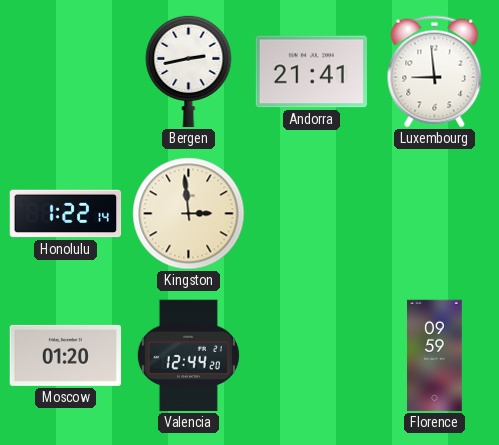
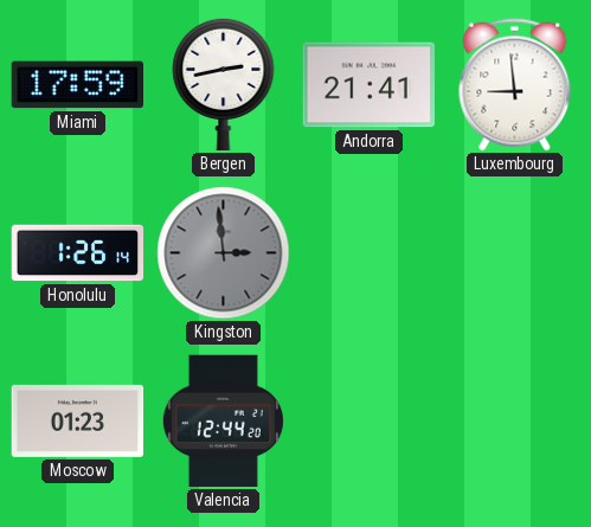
Miami: none -> 17:59
Honolulu: 1:22 -> 1:26
Kingston dial: cream -> grey
Moscow: 01:20 -> 01:23
Florence: 09:59 -> none
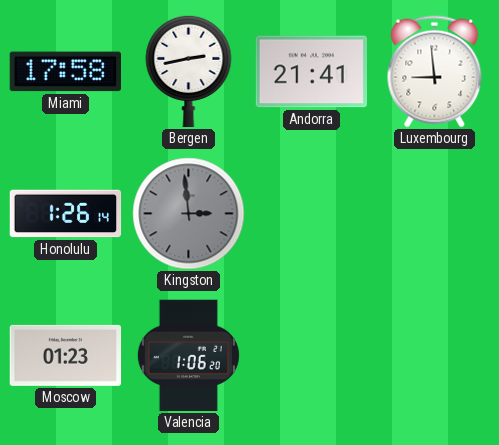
Miami: 17:59 -> 17:58
Valencia: 12:44 -> 1:06
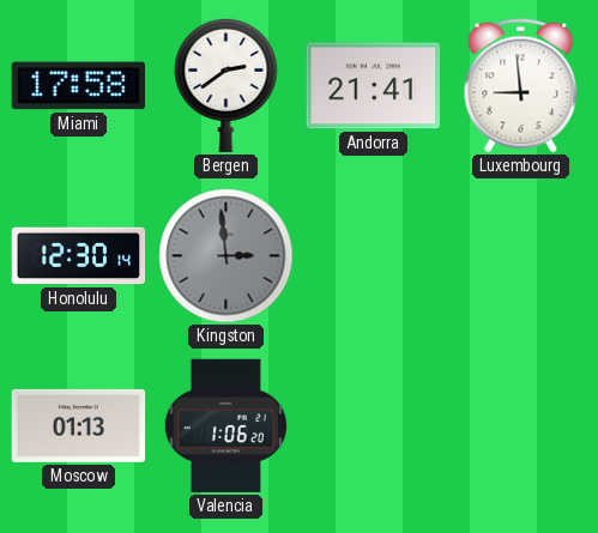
Bergen: 2:43 -> 2:39
Honolulu: 1:26 -> 12:30
Moscow: 01:23 -> 01:13
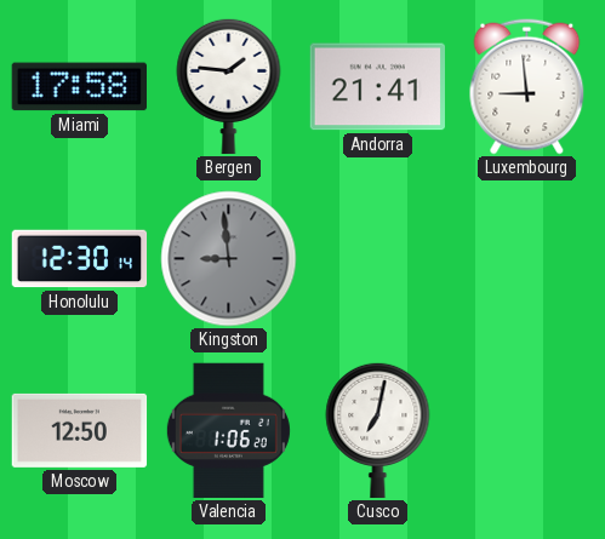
Bergen: 2:39 -> 1:46
Kingston: 2:59 -> 8:59
Moscow: 01:13 -> 12:50
Cusco: none -> 7:02
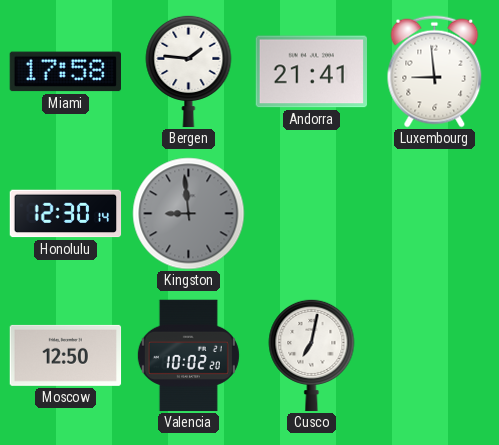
Valencia: 1:06 -> 10:02
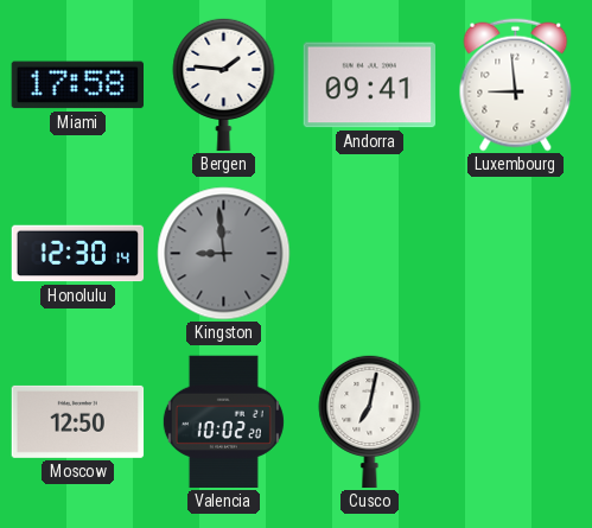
Andorra: 21:41 -> 09:41
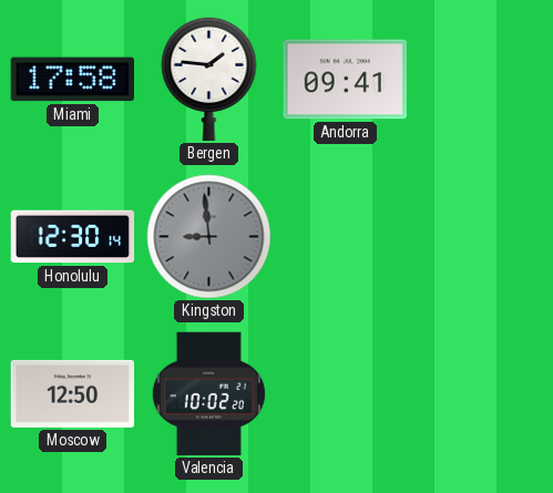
Luxembourg: 8:59 -> none
Cusco: 7:02 -> none
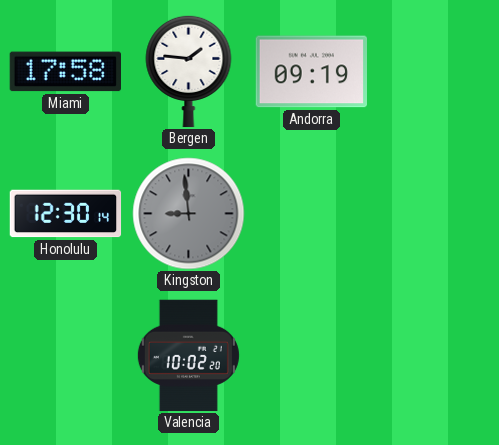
Andorra: 09:41 -> 09:19
Moscow: 12:50 -> none
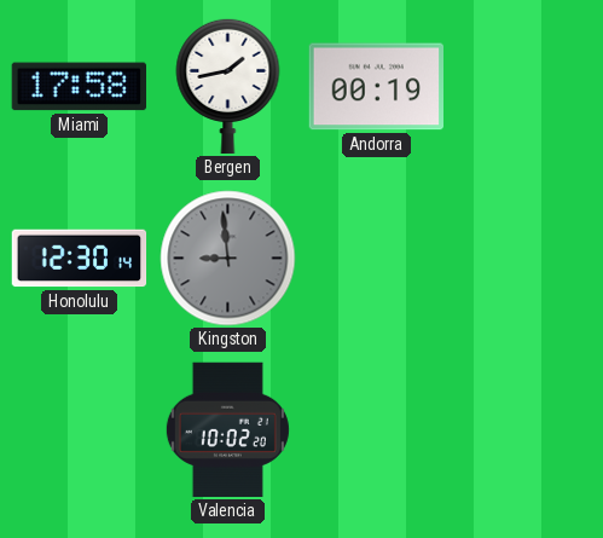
Bergen: 1:46 -> 1:43
Andorra: 09:19 -> 00:19
